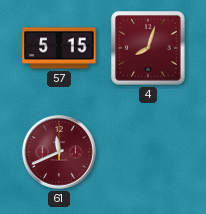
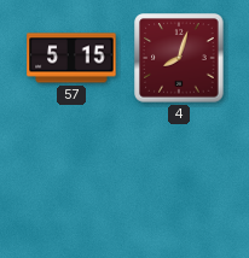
61: 11:41 -> none
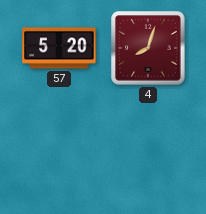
57: 5:15 -> 5:20
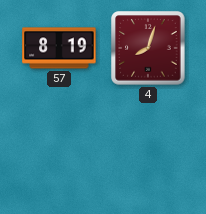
57: 5:20 -> 8:19
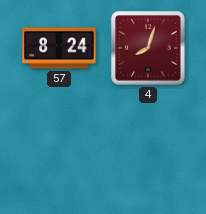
57: 8:19 -> 8:24
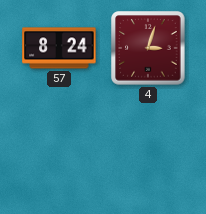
4: 8:03 -> 3:03
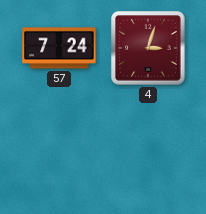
57: 8:24 -> 7:24
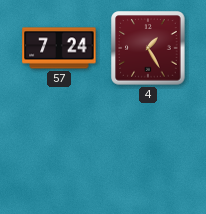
4: 3:03 -> 1:25
